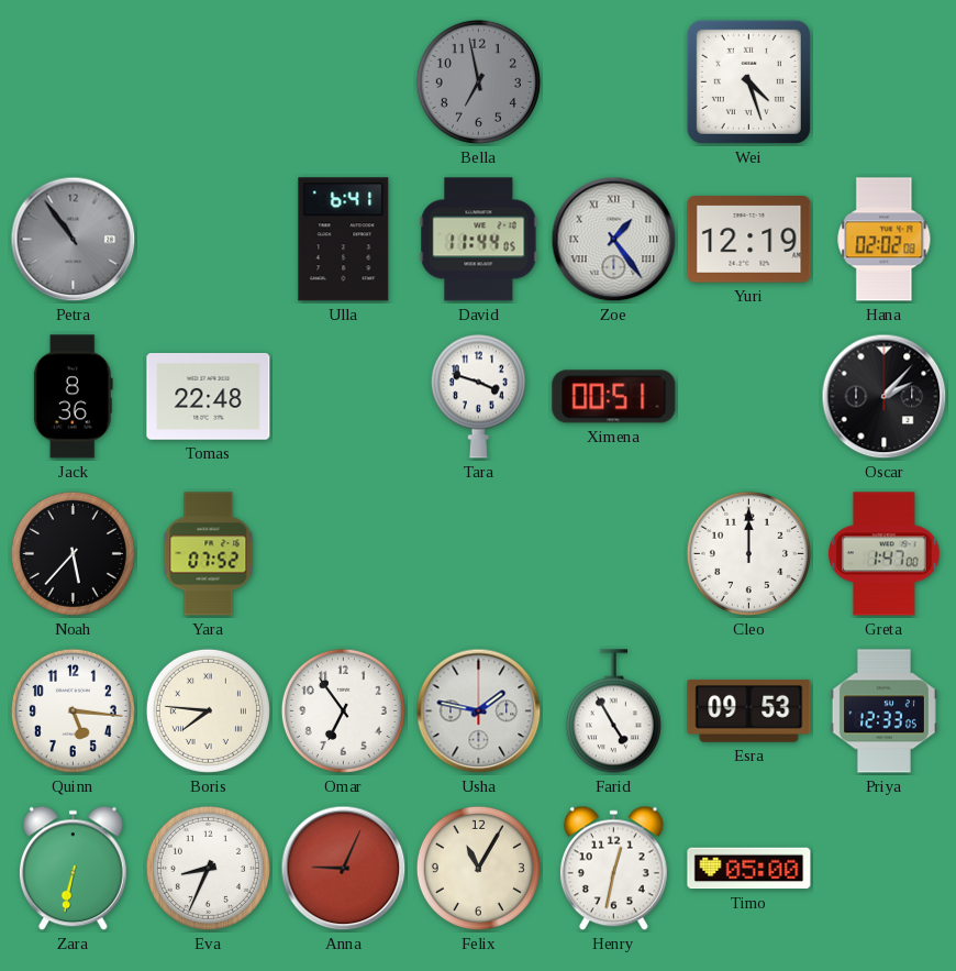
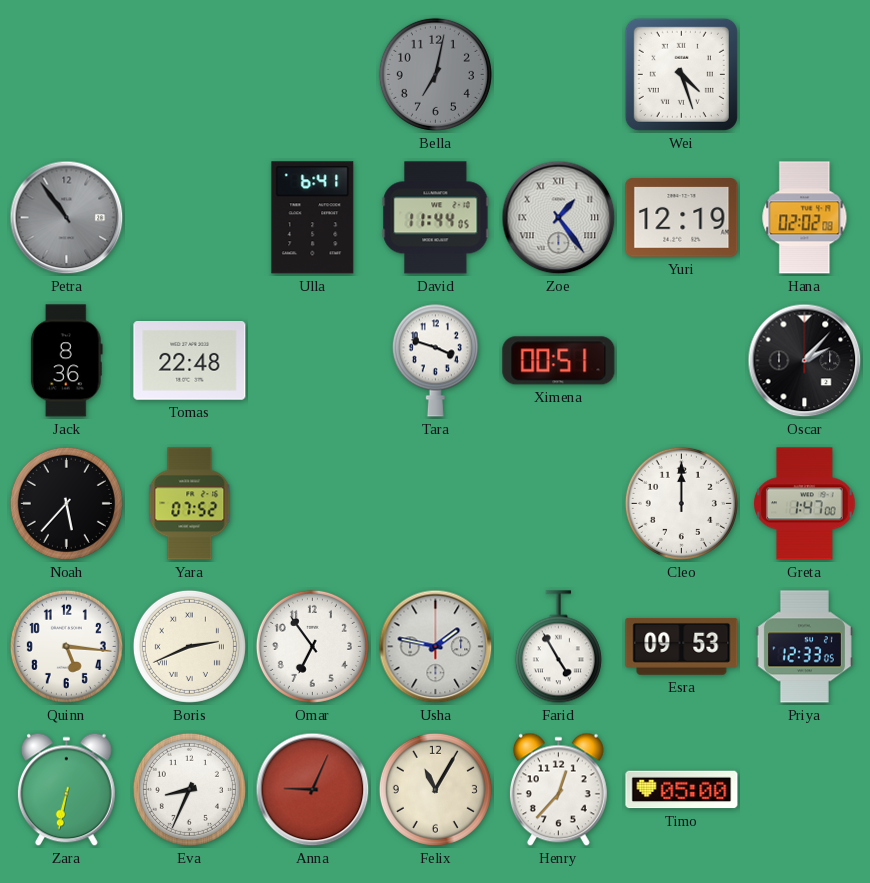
Bella: 6:58 -> 7:02
Boris: 7:46 -> 2:41
Henry: 12:32 -> 12:37
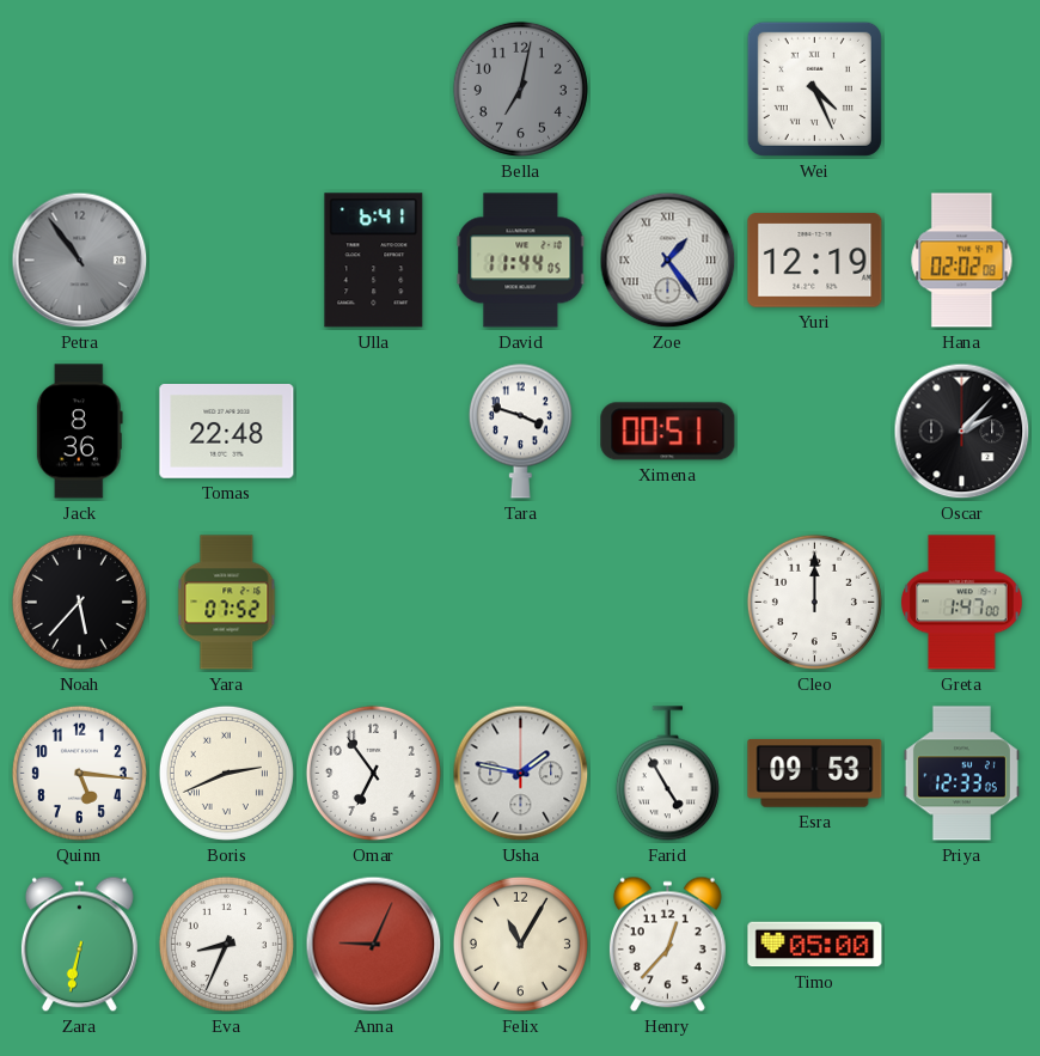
Wei: 4:27 -> 4:26
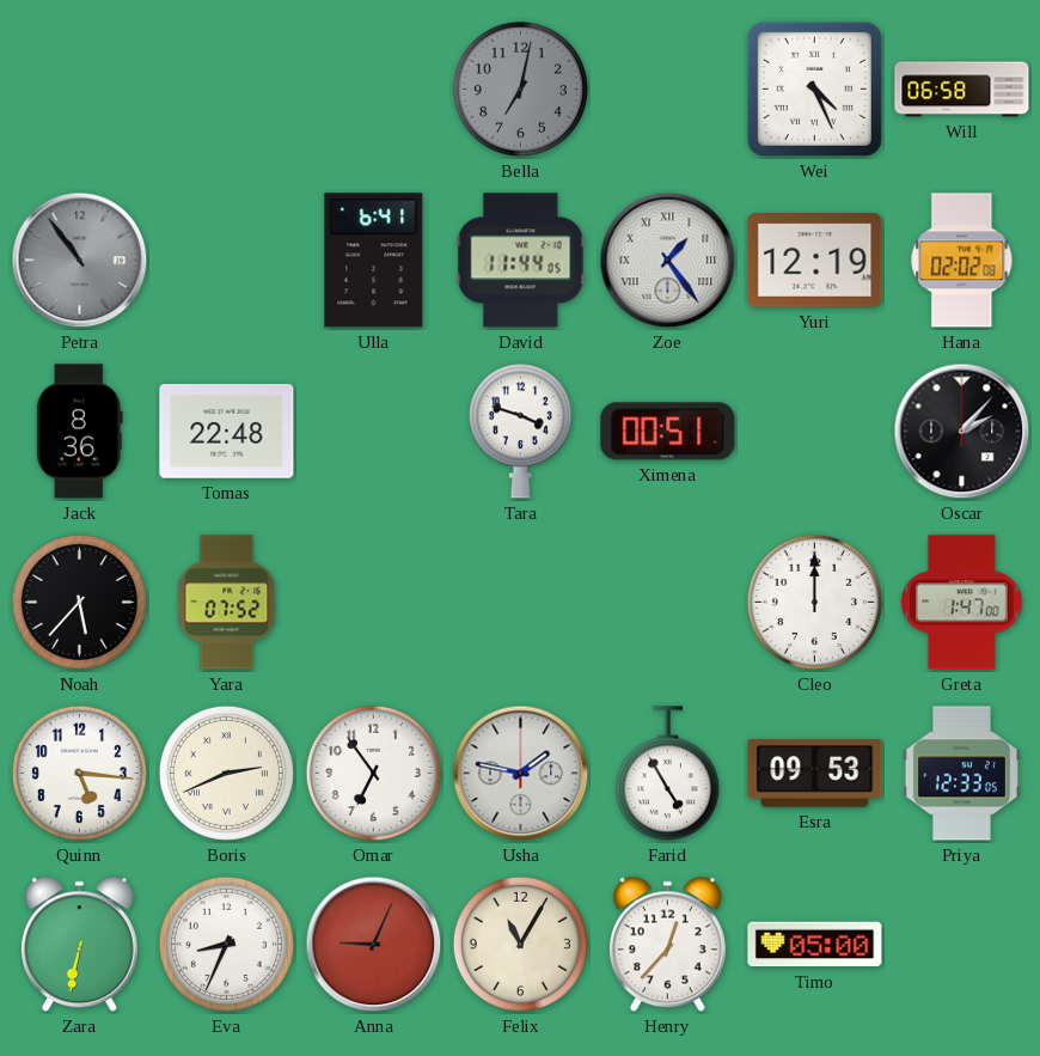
Will: none -> 06:58
